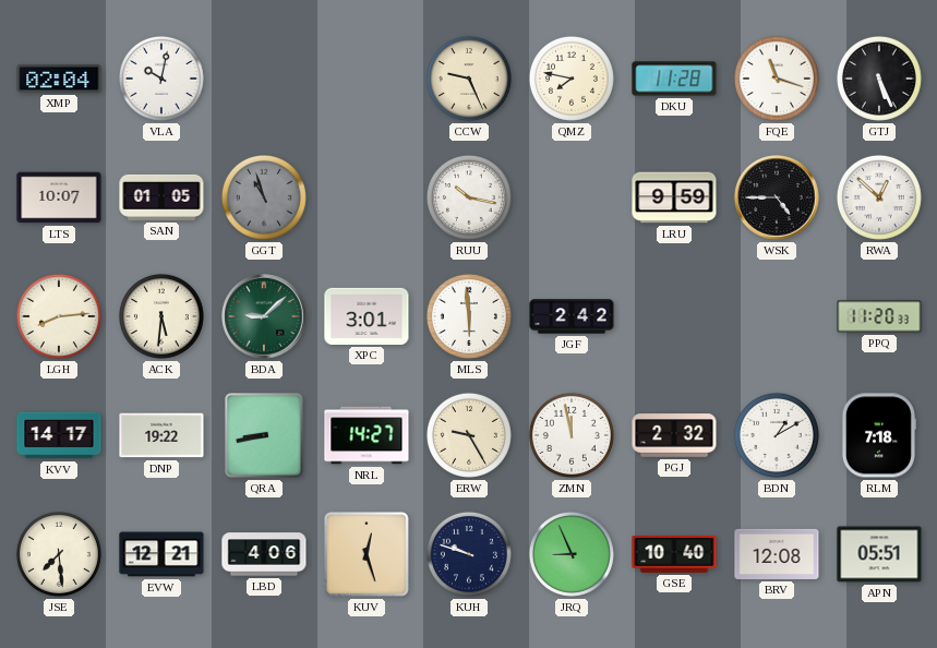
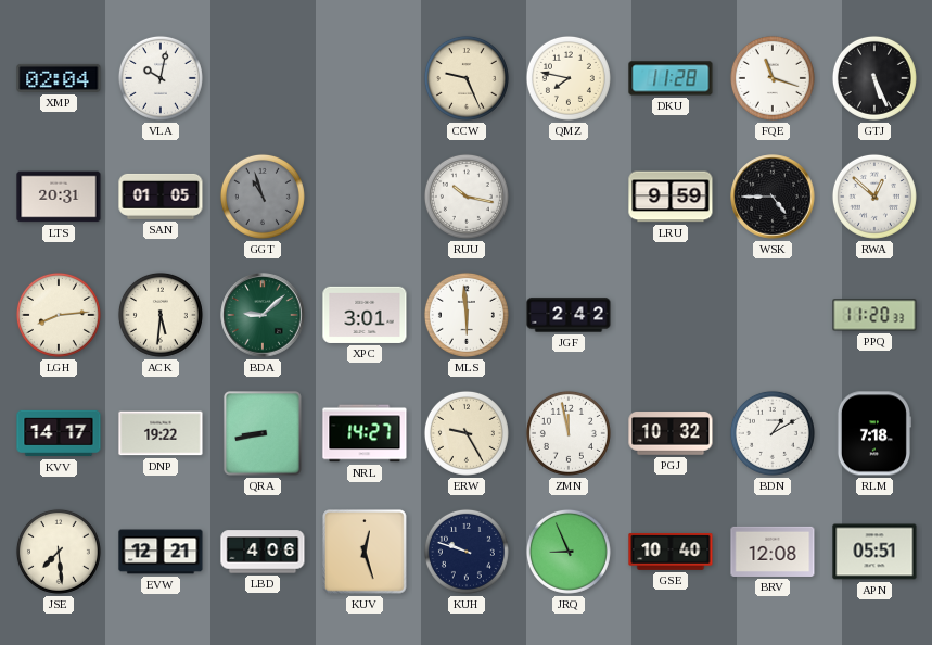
LTS: 10:07 -> 20:31
PGJ: 2:32 -> 10:32
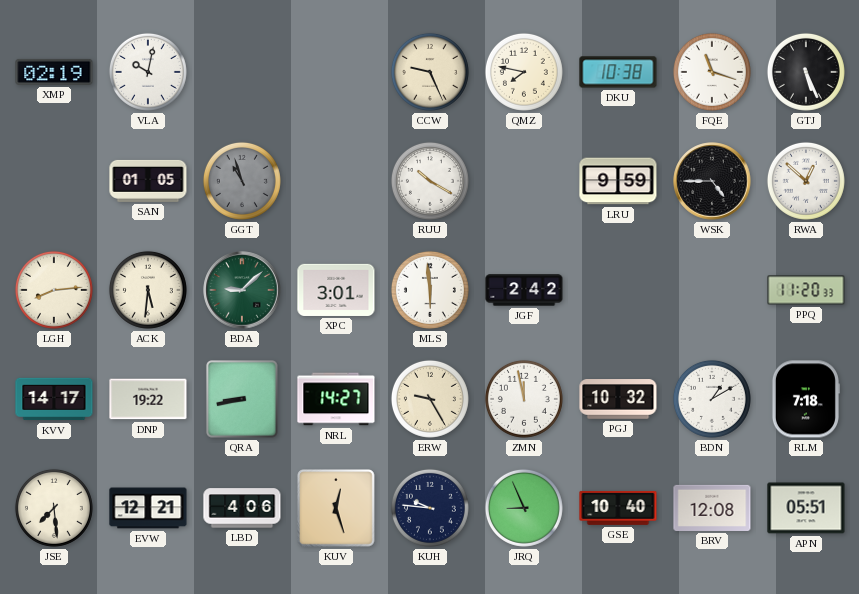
XMP: 02:04 -> 02:19
DKU: 11:28 -> 10:38
LTS: 20:31 -> none
RUU: 10:17 -> 10:20
KUH: 9:48 -> 9:46
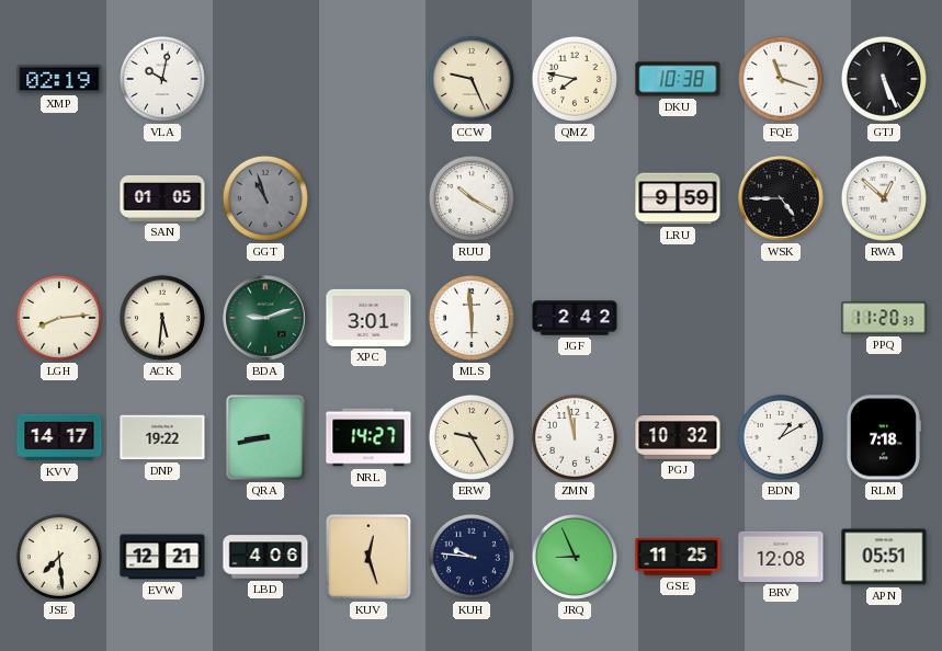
BDA: 9:08 -> 9:12
GSE: 10:40 -> 11:25
